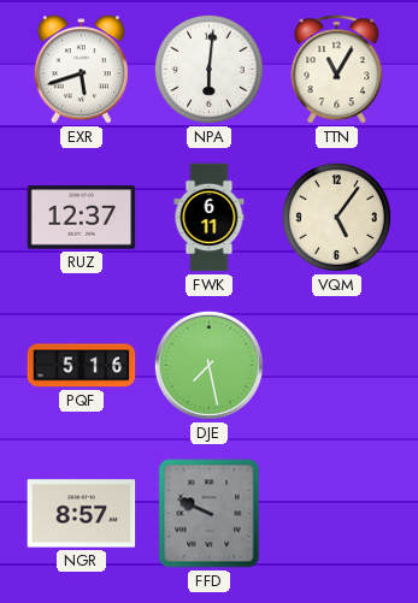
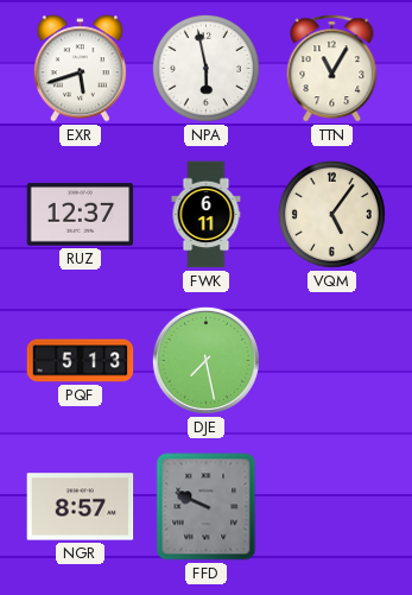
NPA: 6:01 -> 5:58
PQF: 5:16 -> 5:13
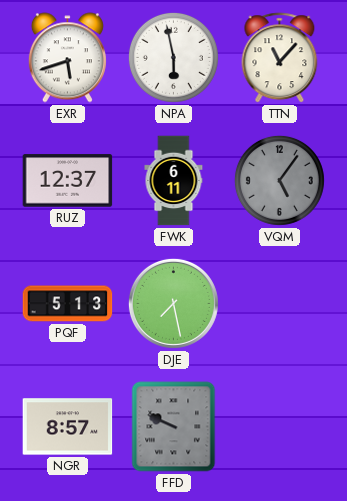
TTN: 11:05 -> 11:07
VQM dial: cream -> grey
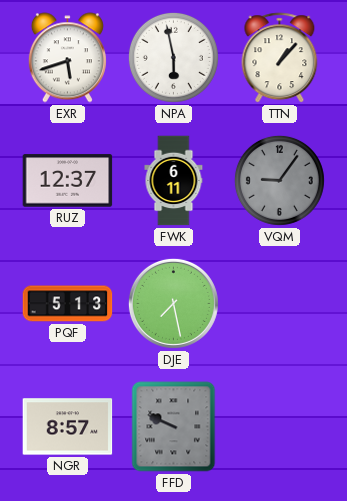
TTN: 11:07 -> 1:07
VQM: 5:06 -> 9:06
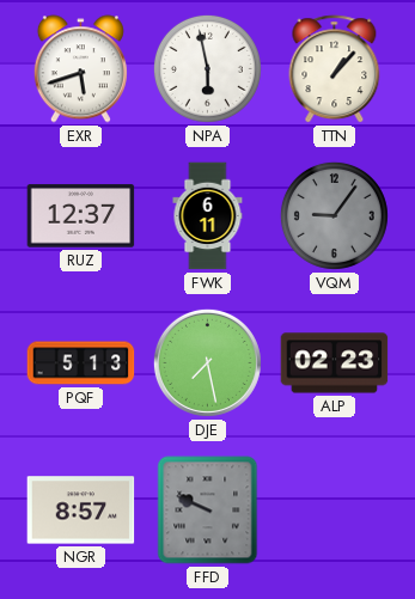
ALP: none -> 02:23
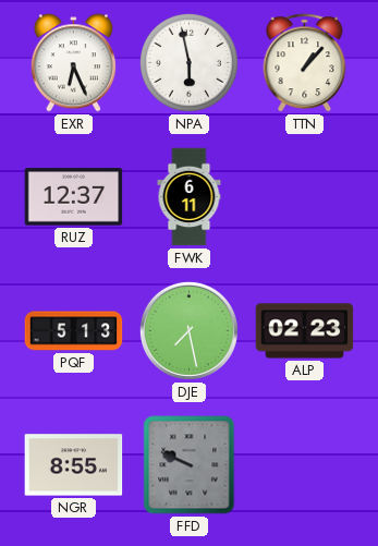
EXR: 5:42 -> 6:26
VQM: 9:06 -> none
NGR: 8:57 -> 8:55
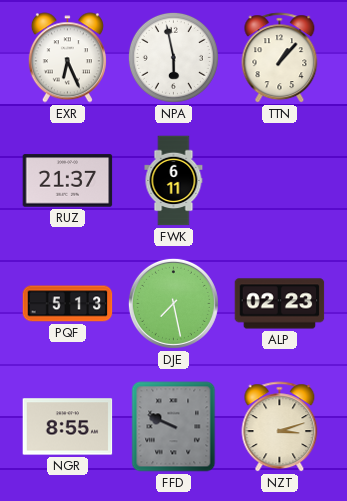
RUZ: 12:37 -> 21:37
NZT: none -> 3:12
